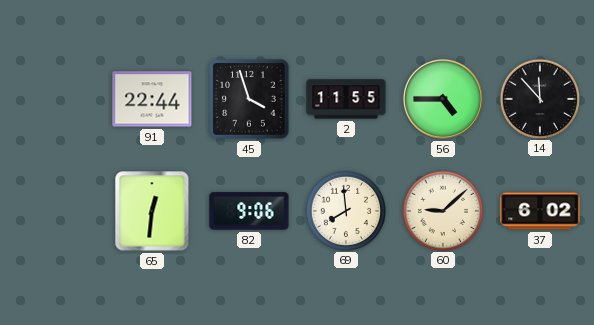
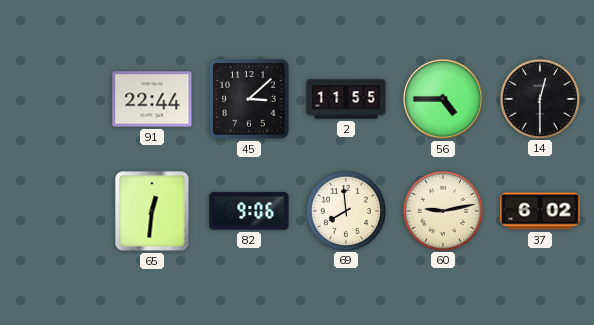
45: 3:57 -> 3:08
14: 11:53 -> 12:30
60: 9:08 -> 9:13
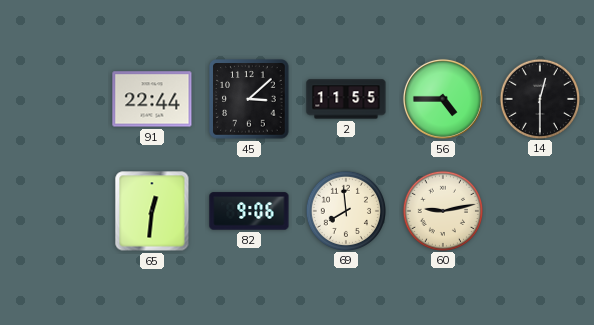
37: 6:02 -> none
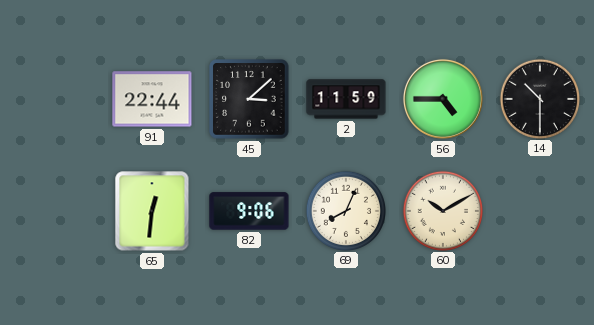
2: 11:55 -> 11:59
14: 12:30 -> 10:30
69: 7:59 -> 8:04
60: 9:13 -> 10:10
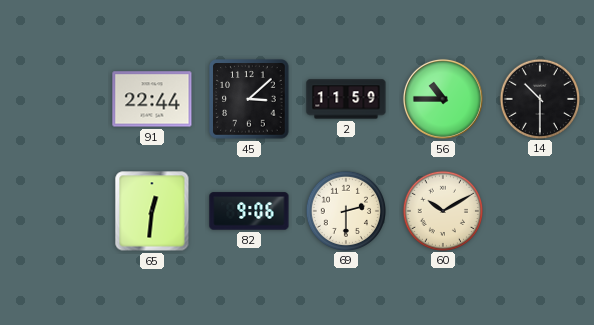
56: 4:45 -> 10:45
69: 8:04 -> 2:30
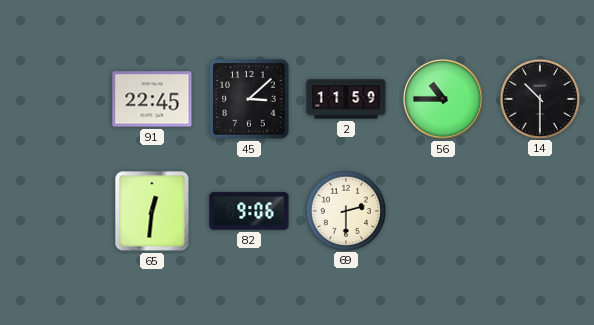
91: 22:44 -> 22:45
60: 10:10 -> none
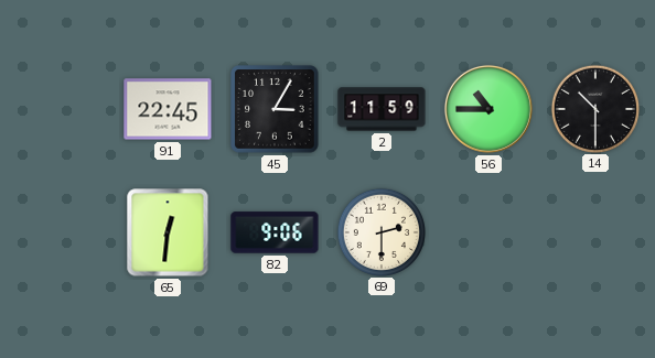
45: 3:08 -> 3:05
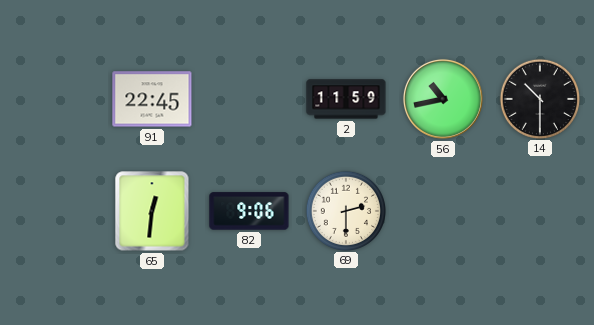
45: 3:05 -> none
56: 10:45 -> 10:43
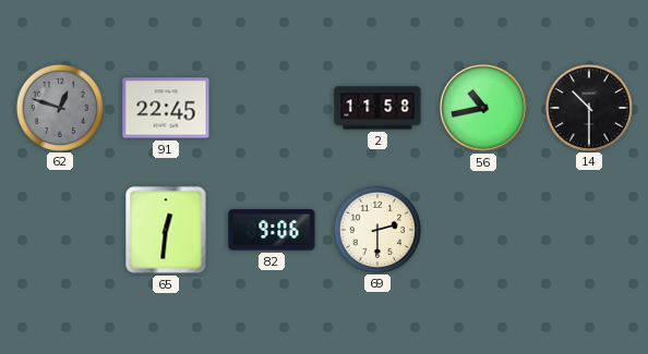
62: none -> 12:48
2: 11:59 -> 11:58
